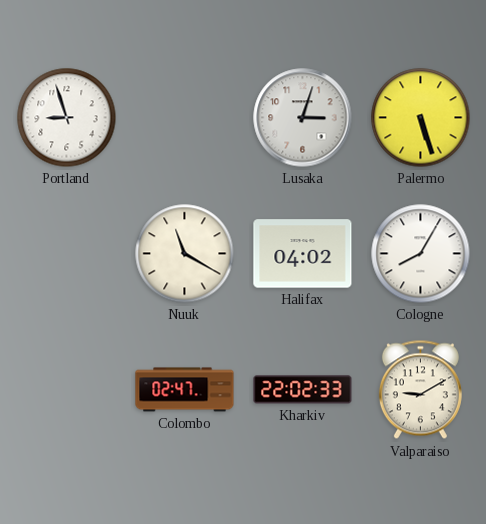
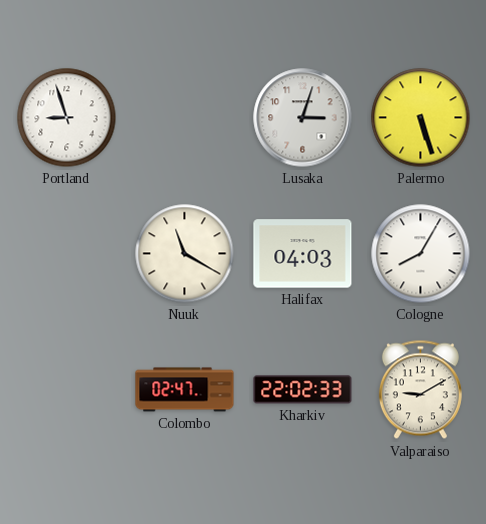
Halifax: 04:02 -> 04:03
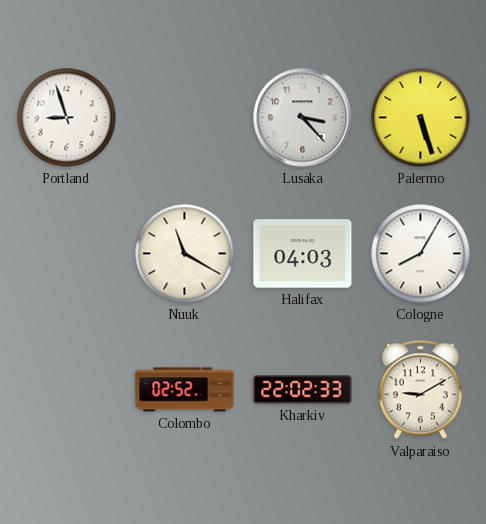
Lusaka: 3:03 -> 3:23
Colombo: 02:47 -> 02:52
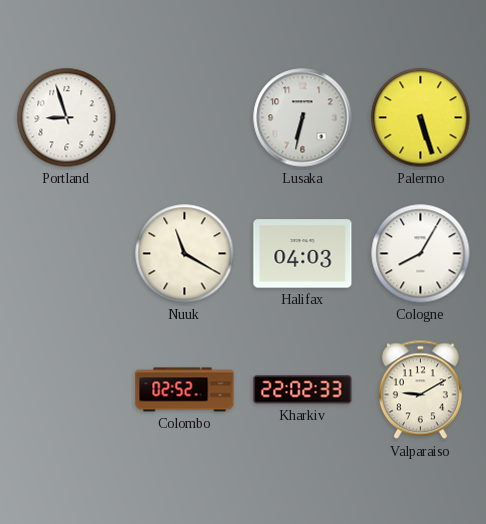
Lusaka: 3:23 -> 6:32
